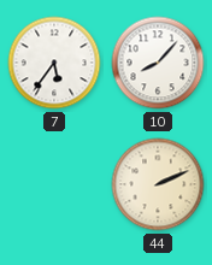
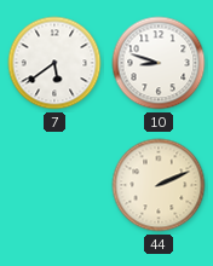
7: 5:36 -> 5:39
10: 8:07 -> 8:48
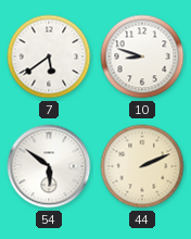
54: none -> 5:51
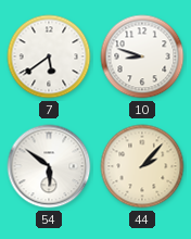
44: 2:11 -> 2:07
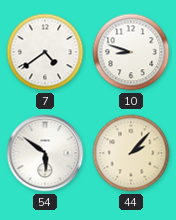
7: 5:39 -> 4:39
